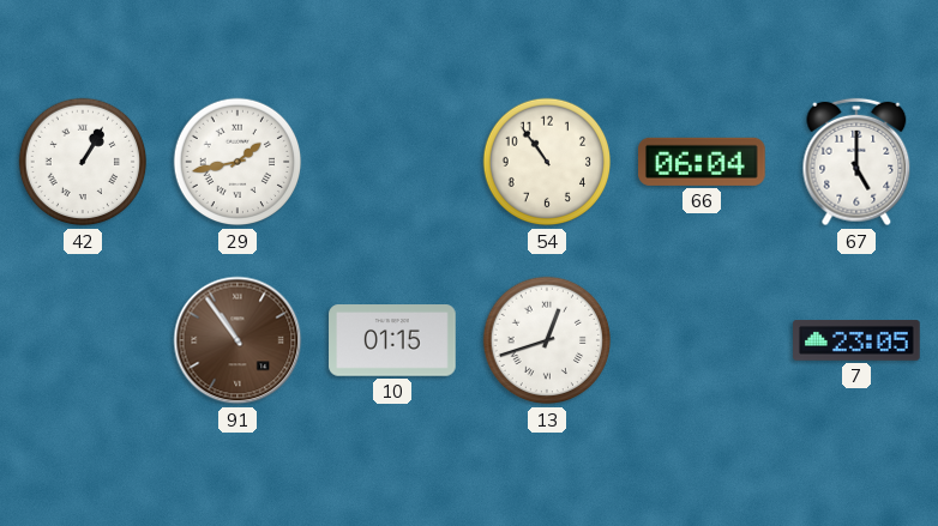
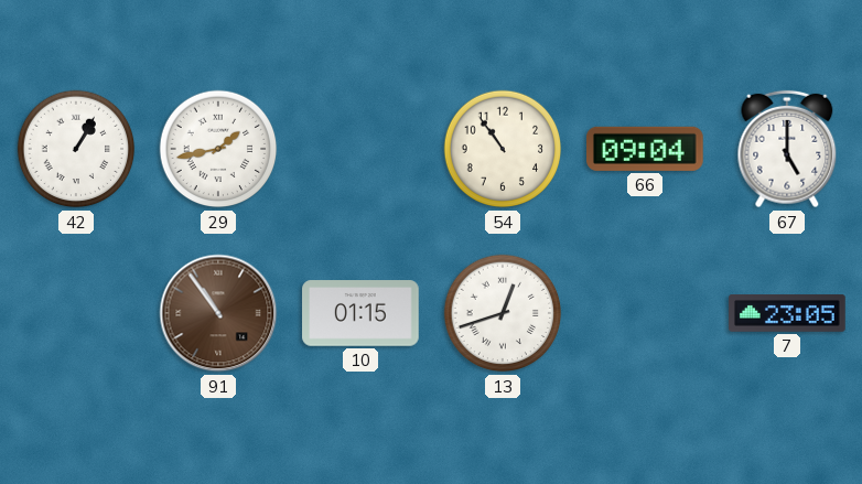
66: 06:04 -> 09:04
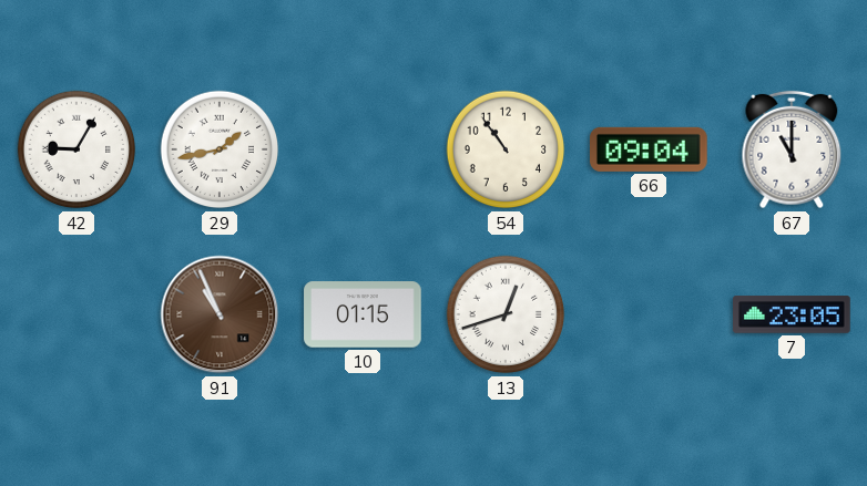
42: 1:05 -> 9:05
67: 5:00 -> 11:00
91: 10:54 -> 10:56
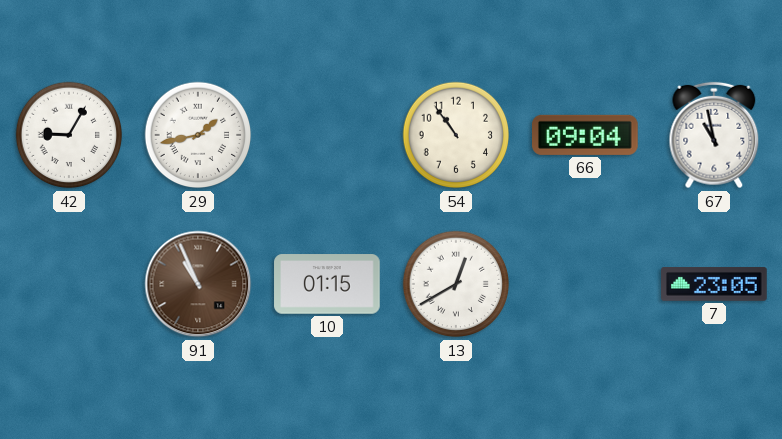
67: 11:00 -> 10:58
13: 12:42 -> 12:40
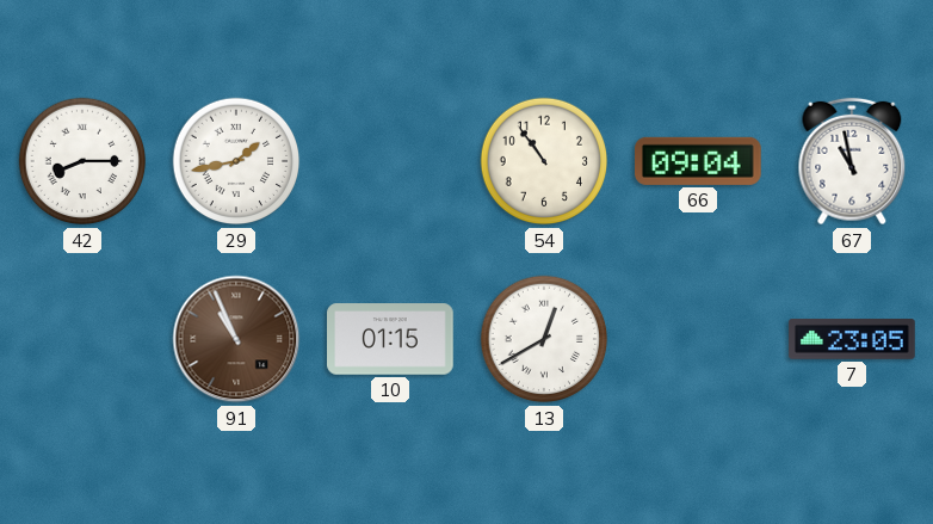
42: 9:05 -> 8:15
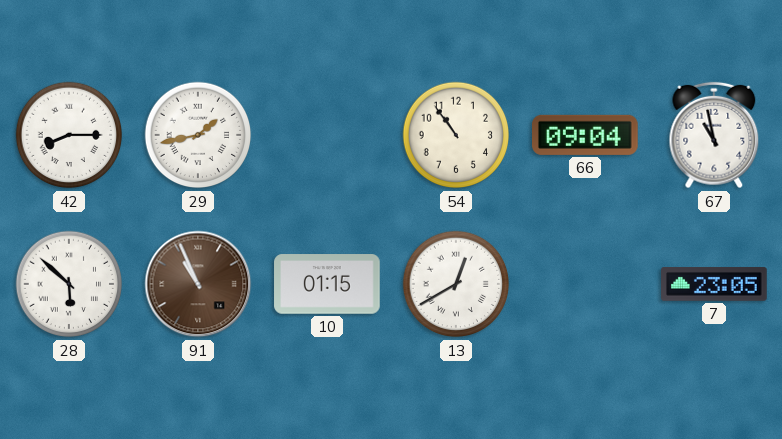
28: none -> 5:52
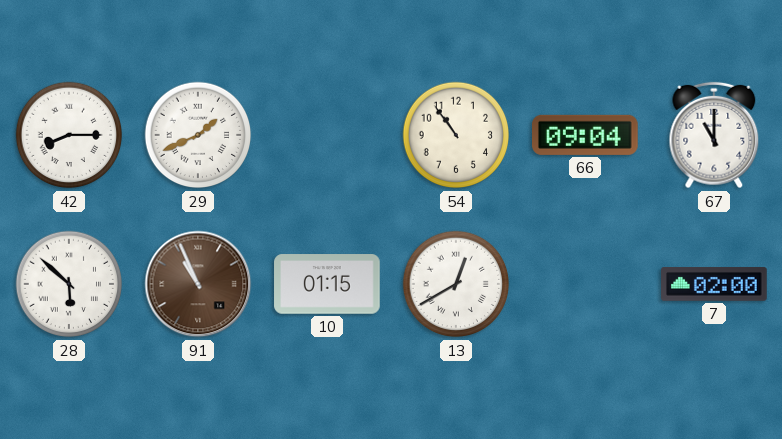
29: 1:43 -> 1:41
67: 10:58 -> 11:00
7: 23:05 -> 02:00
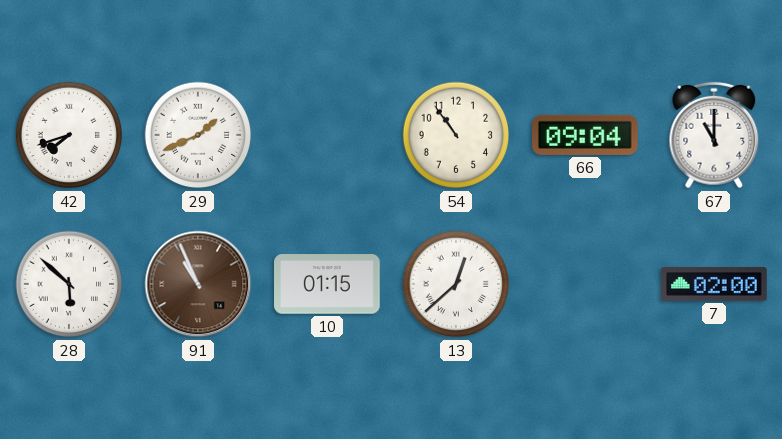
42: 8:15 -> 7:42
13: 12:40 -> 12:38
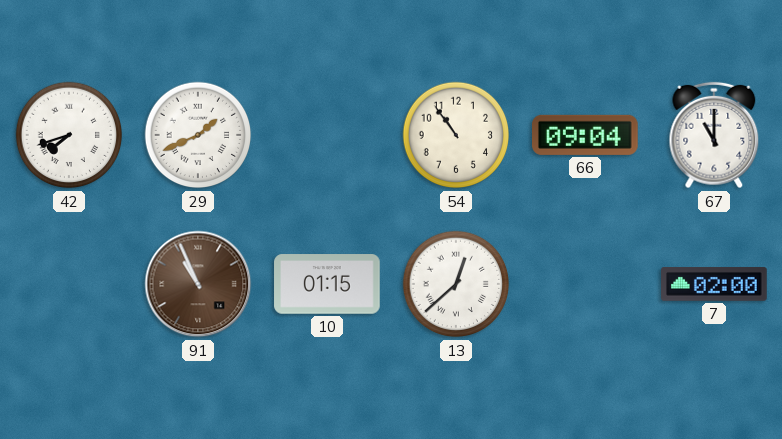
28: 5:52 -> none
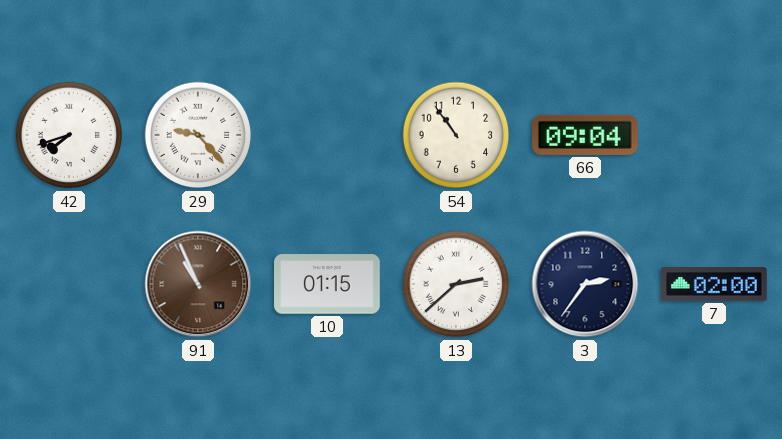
29: 1:41 -> 9:23
67: 11:00 -> none
13: 12:38 -> 2:38
3: none -> 2:36
